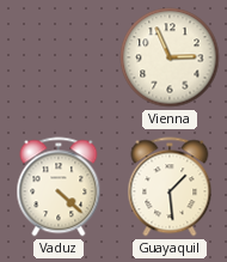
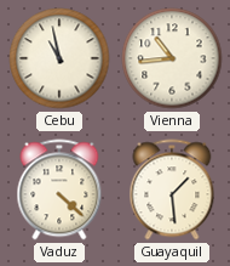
Cebu: none -> 10:58
Vienna: 2:56 -> 10:44
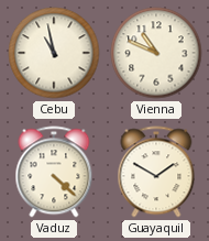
Vienna: 10:44 -> 10:49
Guayaquil: 1:29 -> 1:50
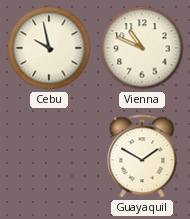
Cebu: 10:58 -> 9:58
Vaduz: 4:22 -> none
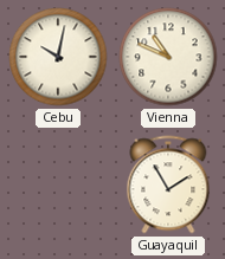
Cebu: 9:58 -> 10:02
Guayaquil: 1:50 -> 1:55
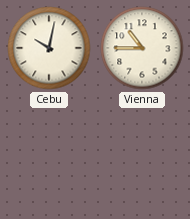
Vienna: 10:49 -> 10:45
Guayaquil: 1:55 -> none
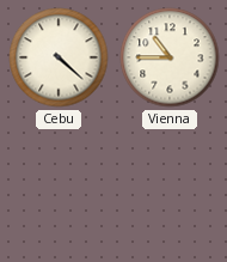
Cebu: 10:02 -> 4:22
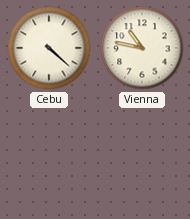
Vienna: 10:45 -> 10:47
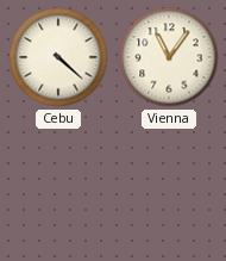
Vienna: 10:47 -> 11:06
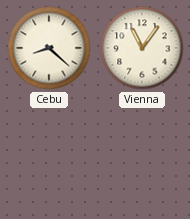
Cebu: 4:22 -> 8:22
